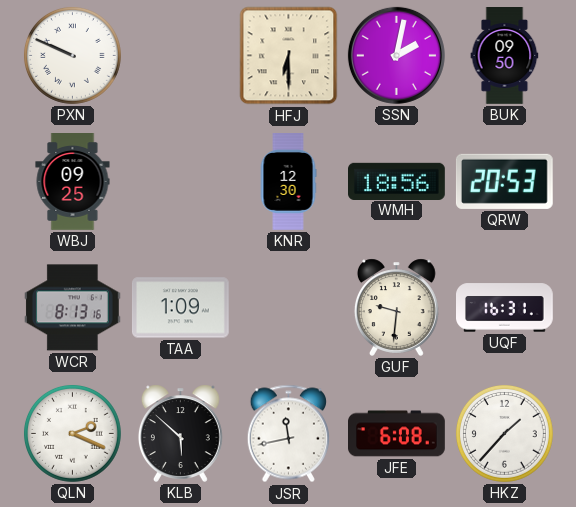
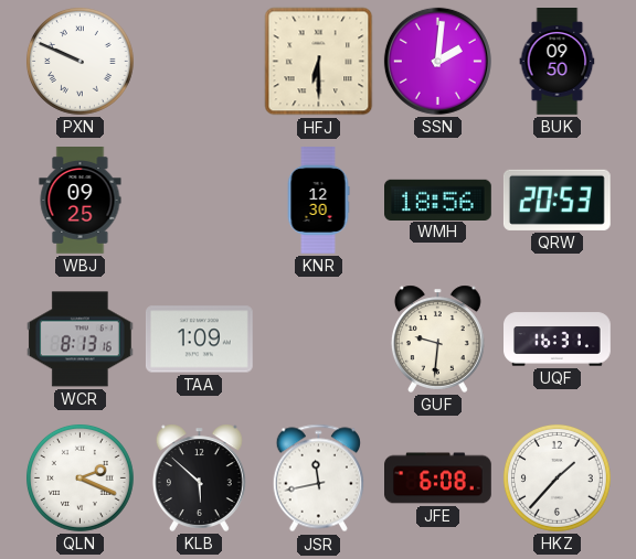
SSN: 2:02 -> 2:01
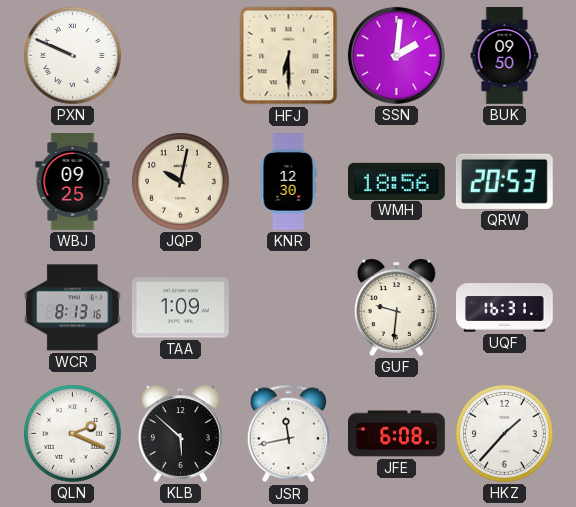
JQP: none -> 10:02
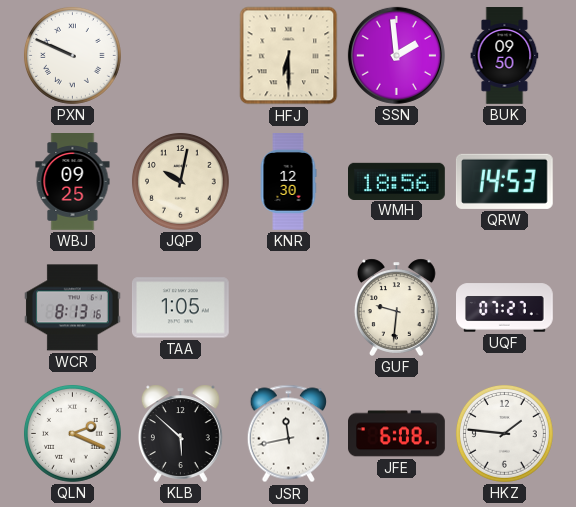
SSN: 2:01 -> 1:59
QRW: 20:53 -> 14:53
TAA: 1:09 -> 1:05
UQF: 16:31 -> 07:27
HKZ: 1:37 -> 1:46
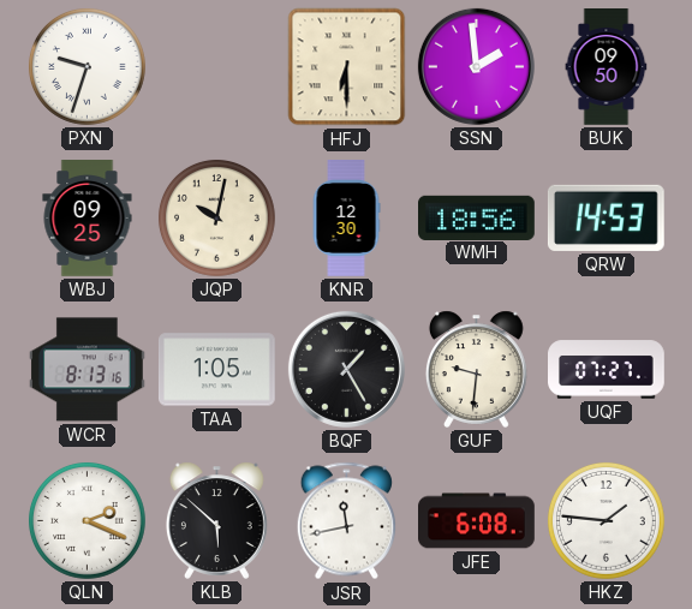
PXN: 9:49 -> 9:33
BQF: none -> 1:25
